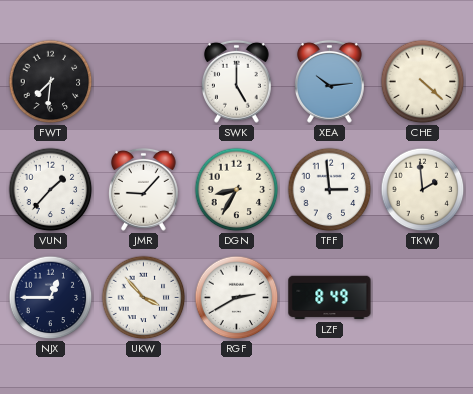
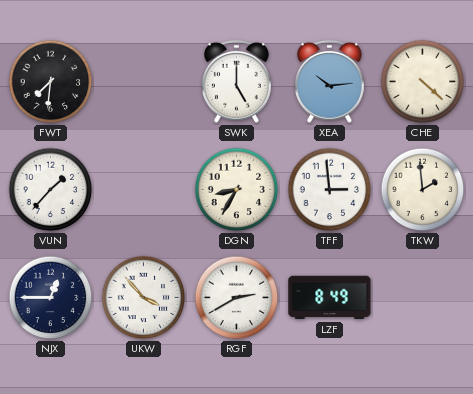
JMR: 9:07 -> none
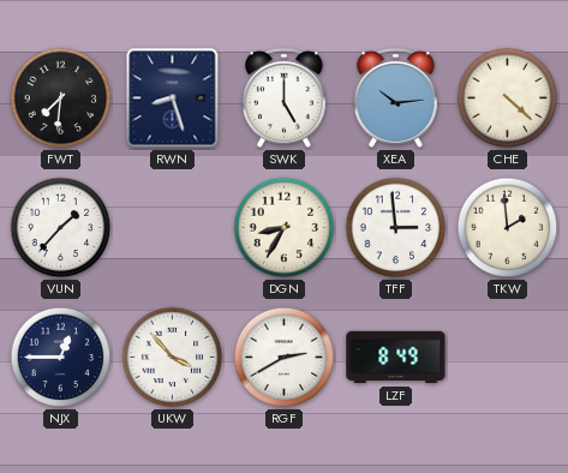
RWN: none -> 8:27
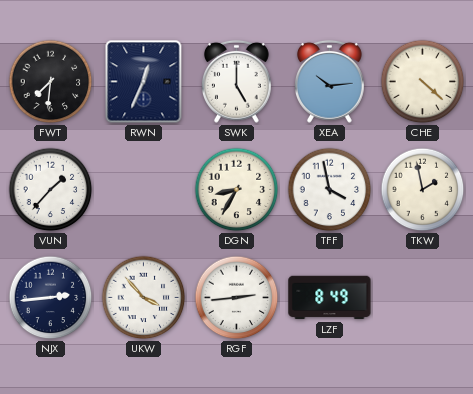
RWN: 8:27 -> 12:34
TFF: 2:59 -> 3:58
TKW: 1:59 -> 1:58
NJX: 12:45 -> 2:44
RGF: 2:40 -> 2:44
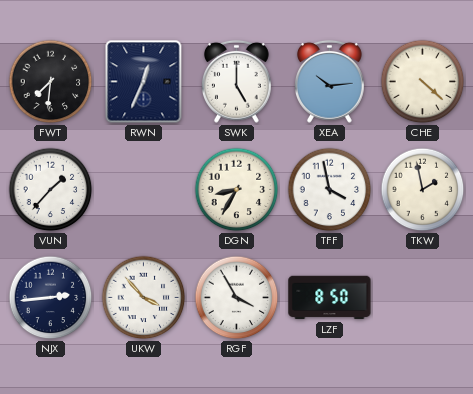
RGF: 2:44 -> 3:55
LZF: 8:49 -> 8:50
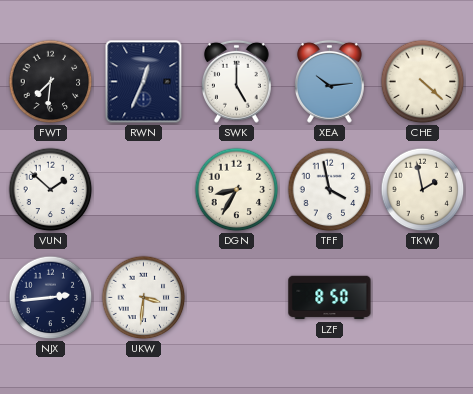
VUN: 1:37 -> 1:52
UKW: 3:53 -> 3:31
RGF: 3:55 -> none
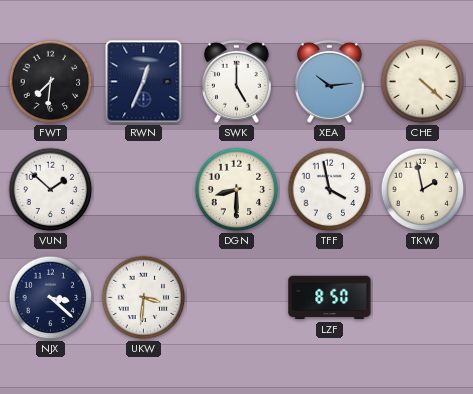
DGN: 8:35 -> 8:30
NJX: 2:44 -> 3:22
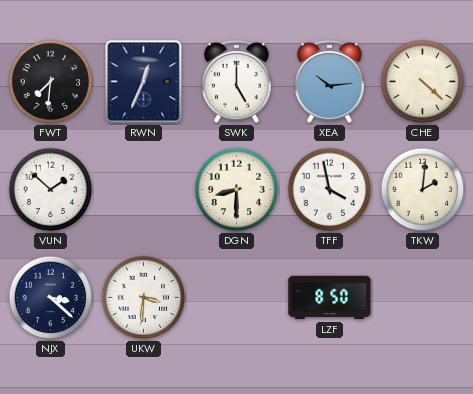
TKW: 1:58 -> 2:01
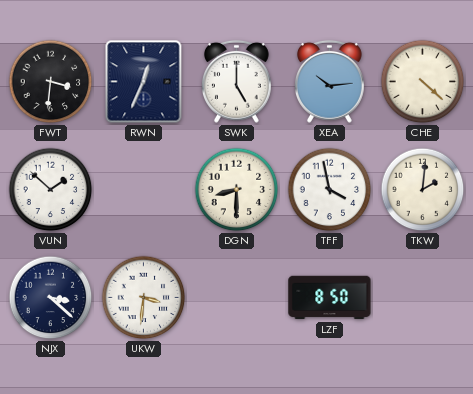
FWT: 7:31 -> 3:31
